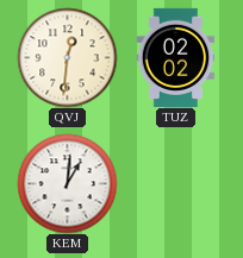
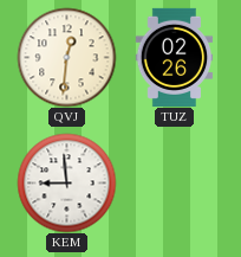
TUZ: 02:02 -> 02:26
KEM: 1:01 -> 8:59
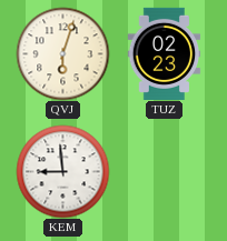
QVJ: 12:31 -> 6:03
TUZ: 02:26 -> 02:23
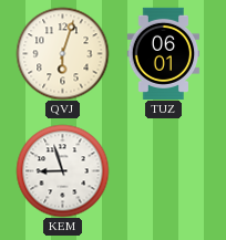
TUZ: 02:23 -> 06:01
KEM: 8:59 -> 8:57
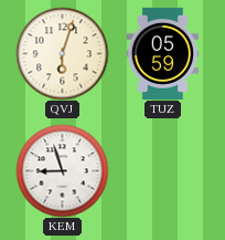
TUZ: 06:01 -> 05:59
